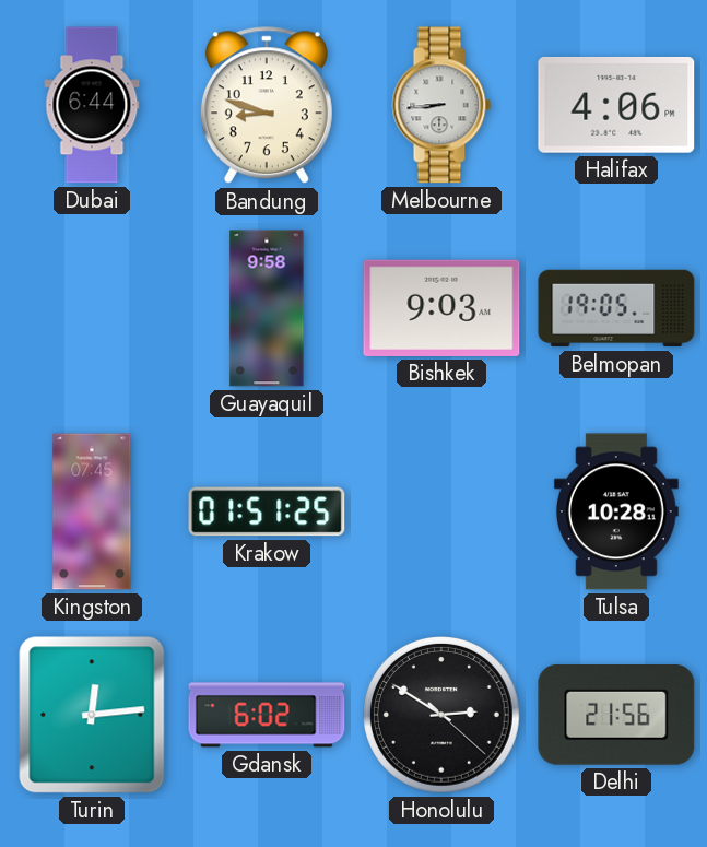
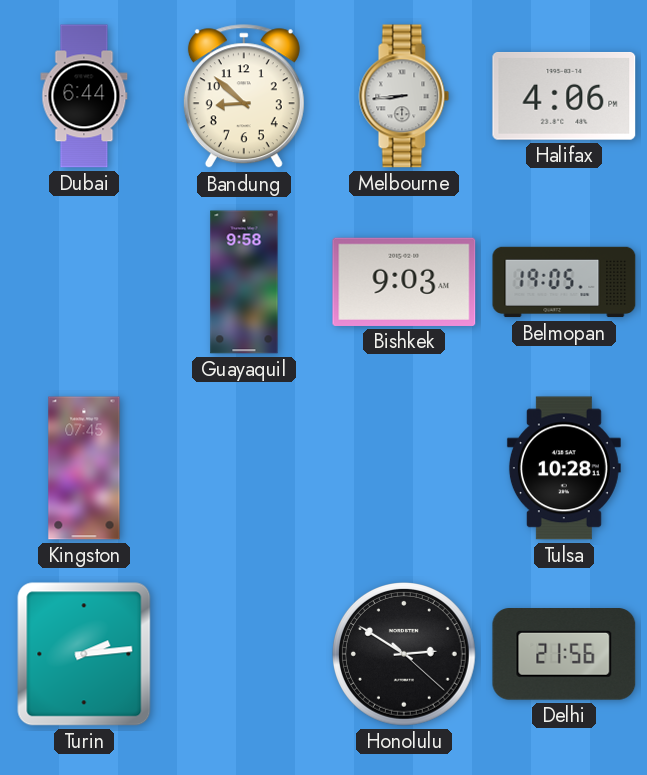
Bandung: 8:48 -> 8:52
Krakow: 01:51 -> none
Turin: 12:14 -> 2:14
Gdansk: 6:02 -> none
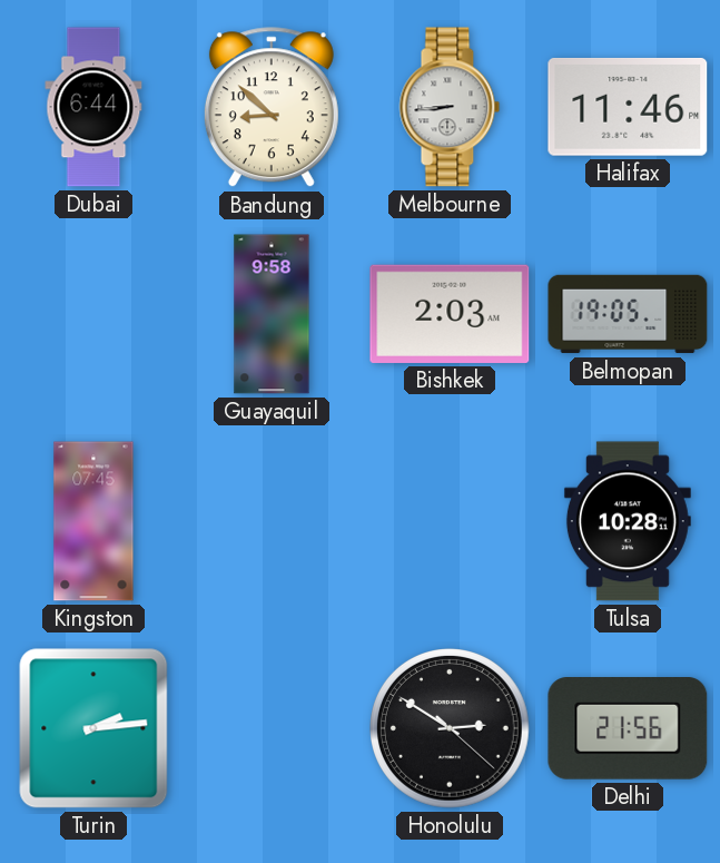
Halifax: 4:06 -> 11:46
Bishkek: 9:03 -> 2:03
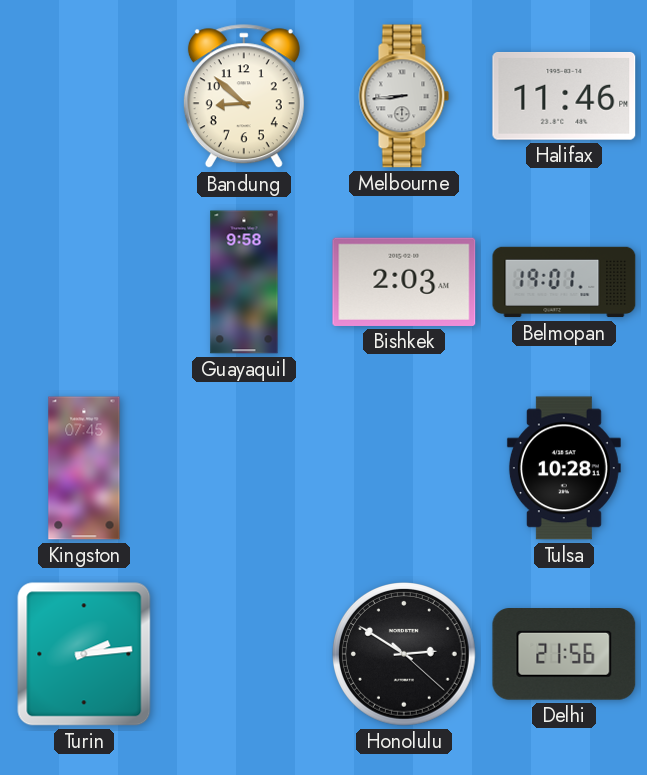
Dubai: 6:44 -> none
Belmopan: 19:05 -> 19:01
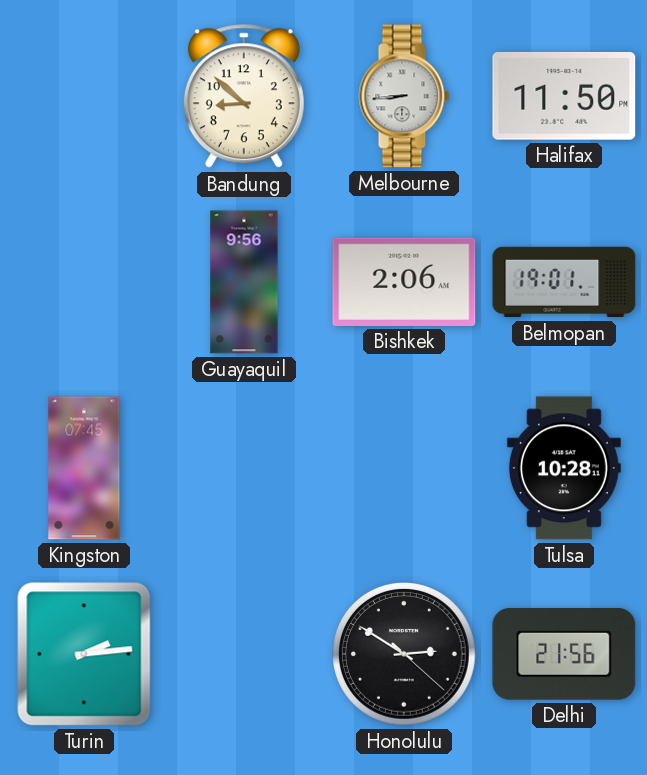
Halifax: 11:46 -> 11:50
Guayaquil: 9:58 -> 9:56
Bishkek: 2:03 -> 2:06
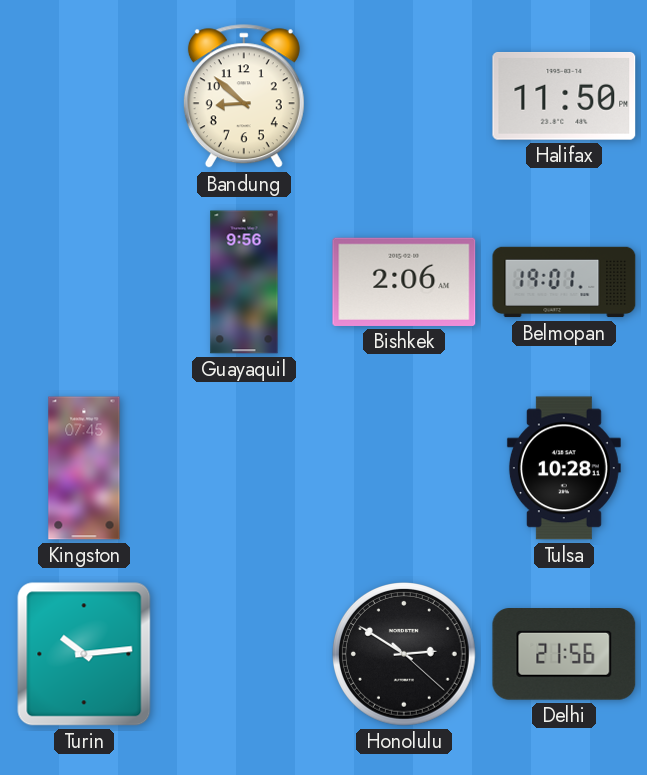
Melbourne: 8:44 -> none
Turin: 2:14 -> 10:14
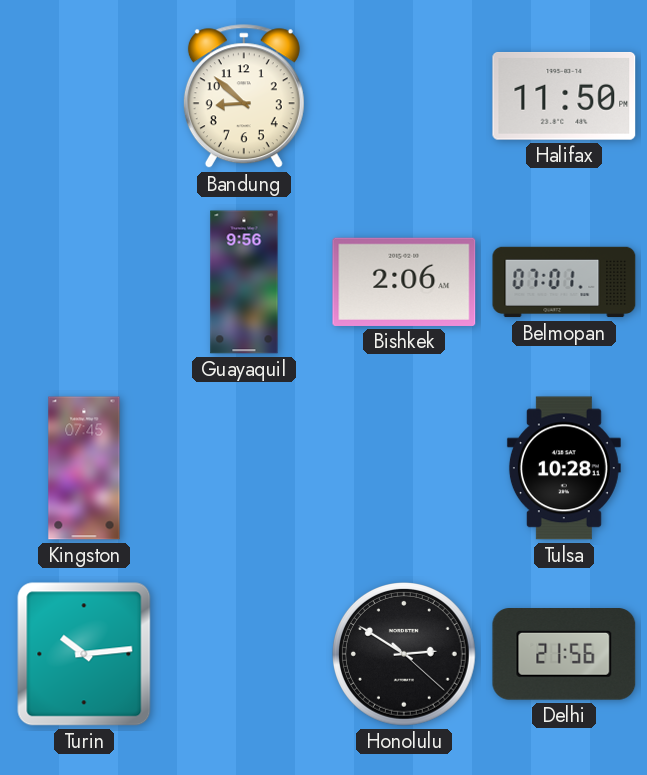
Belmopan: 19:01 -> 07:01
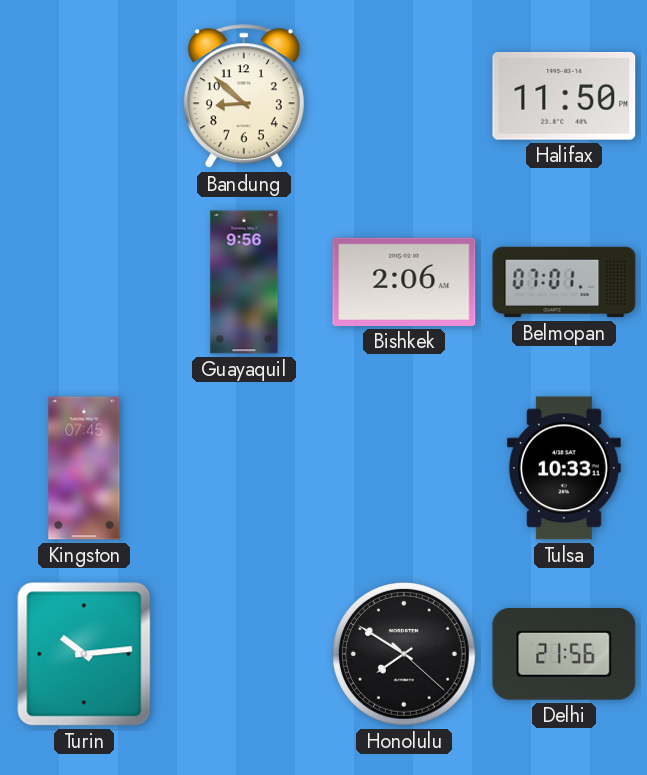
Tulsa: 10:28 -> 10:33
Honolulu: 2:50 -> 7:50
